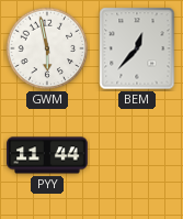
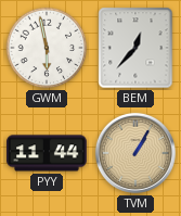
TVM: none -> 1:05
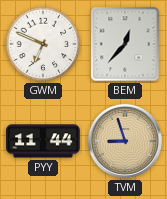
GWM: 5:58 -> 6:49
TVM: 1:05 -> 8:57
